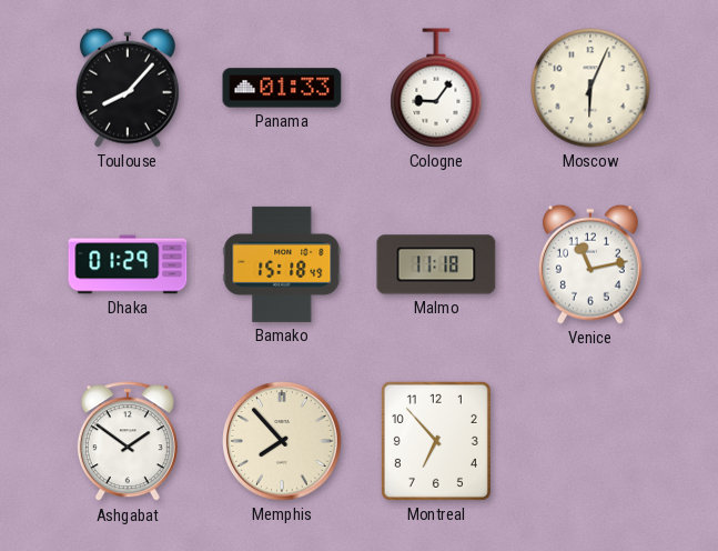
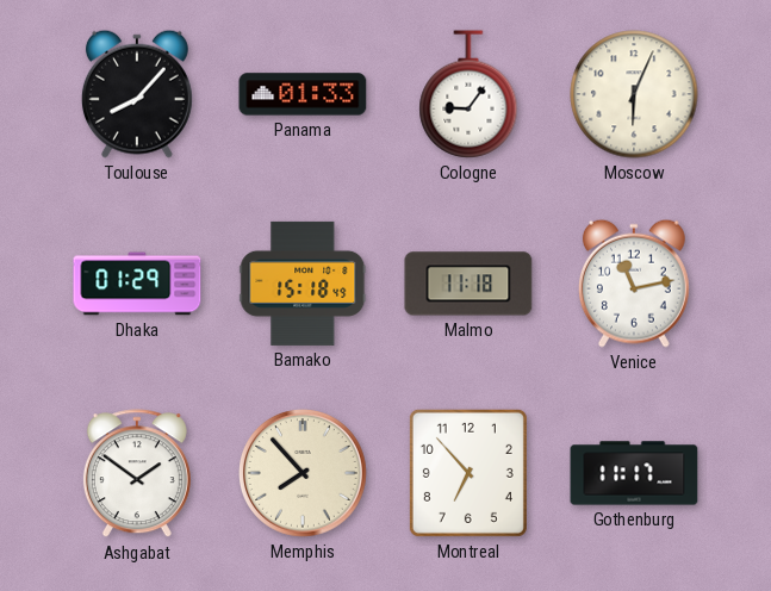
Gothenburg: none -> 11:17
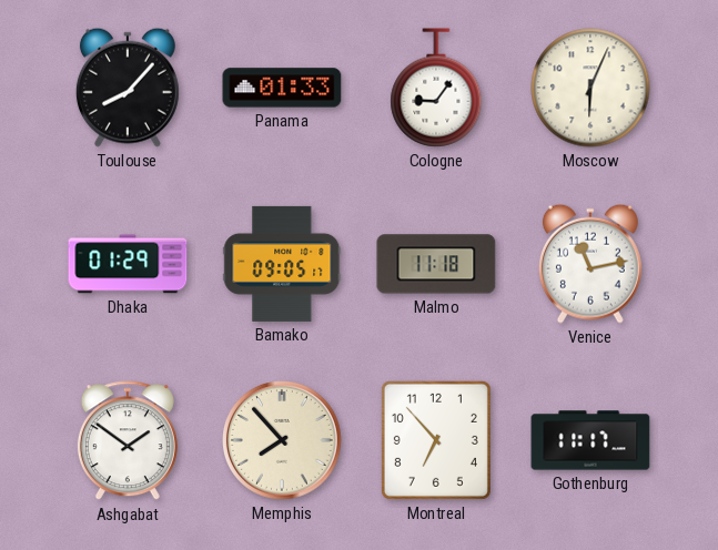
Bamako: 15:18 -> 09:05
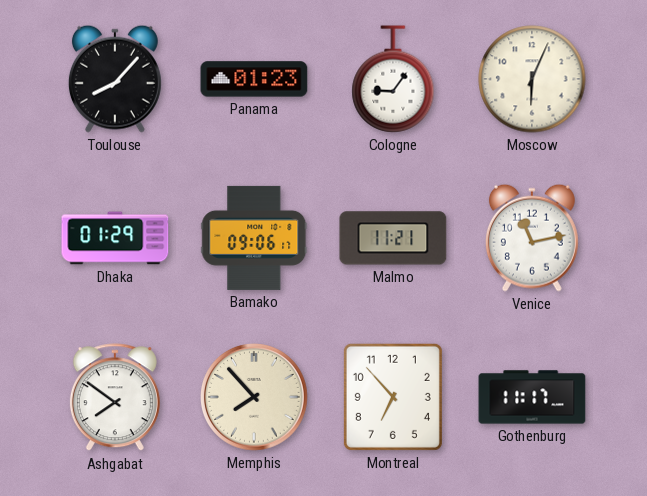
Panama: 01:33 -> 01:23
Bamako: 09:05 -> 09:06
Malmo: 11:18 -> 11:21
Ashgabat: 1:51 -> 7:51
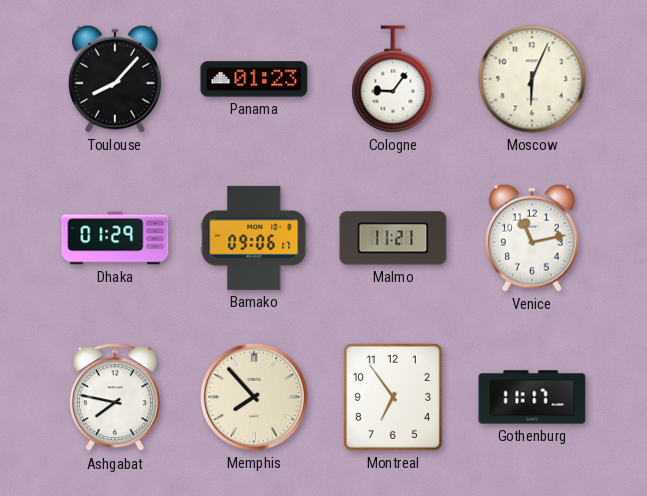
Ashgabat: 7:51 -> 7:47
Montreal: 6:53 -> 6:54
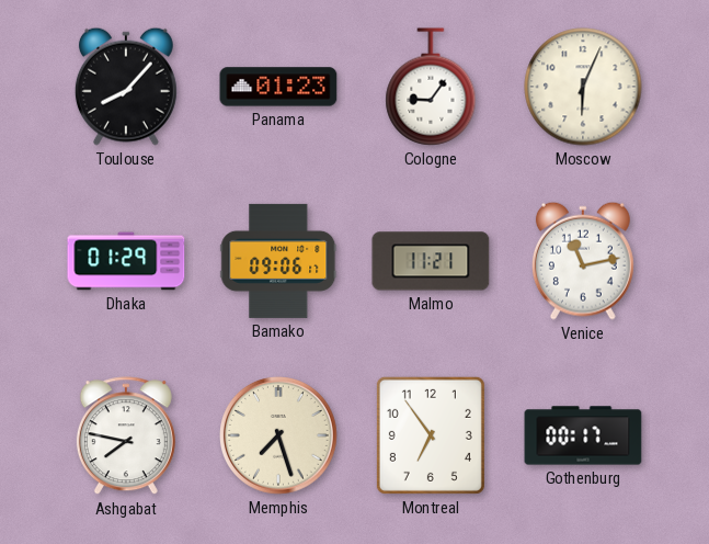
Memphis: 7:53 -> 7:27
Gothenburg: 11:17 -> 00:17
